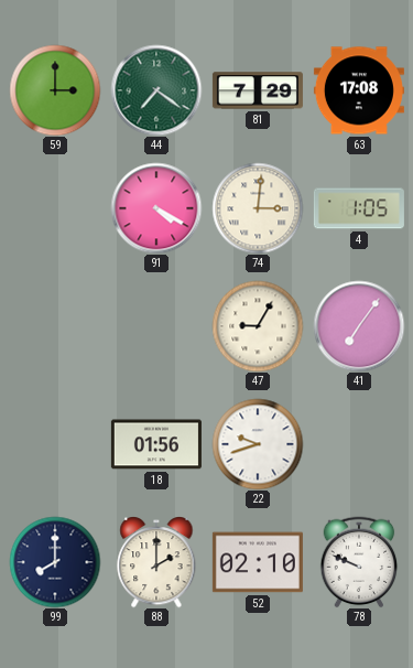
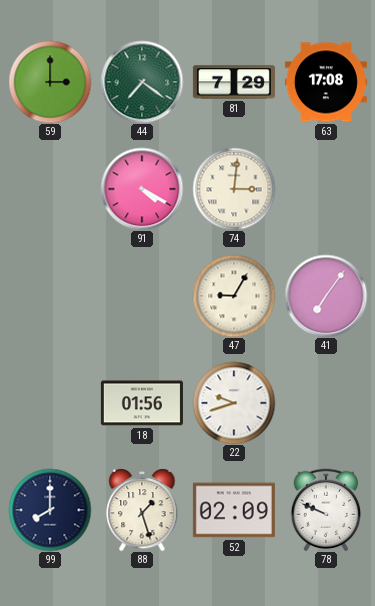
4: 1:05 -> none
88: 2:00 -> 1:27
52: 02:10 -> 02:09
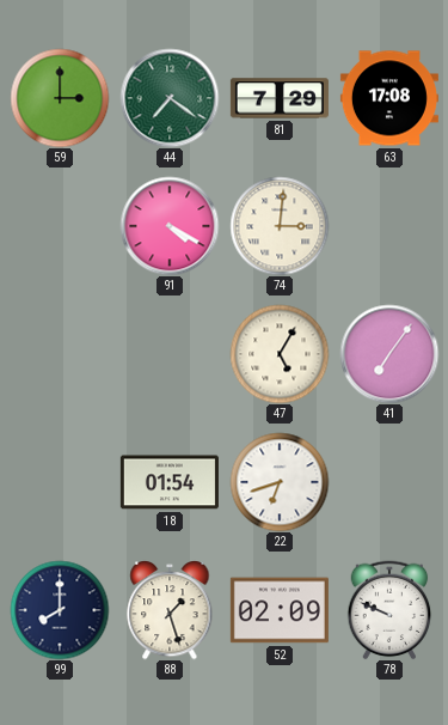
47: 9:05 -> 5:05
18: 01:56 -> 01:54
22: 9:42 -> 6:42
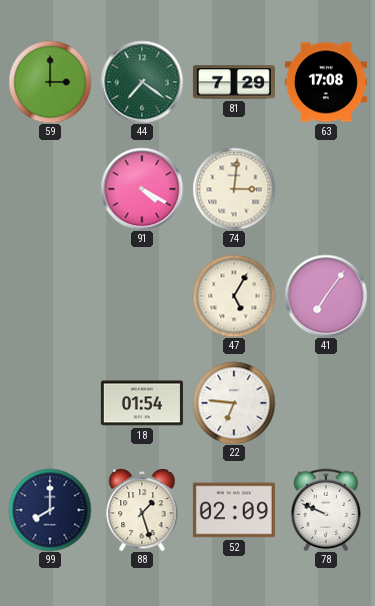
22: 6:42 -> 6:46
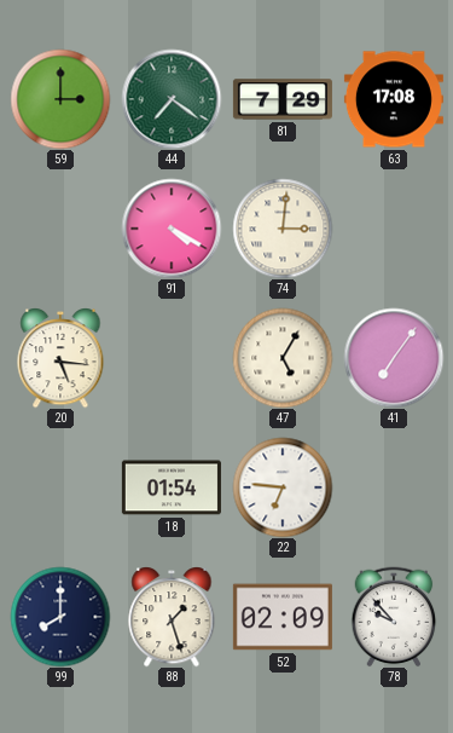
20: none -> 5:16
78: 9:49 -> 9:53
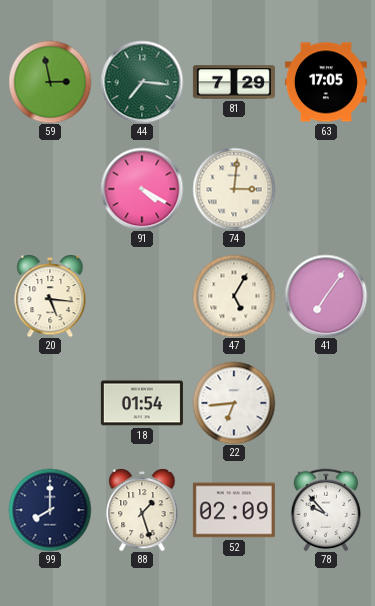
59: 3:00 -> 2:58
44: 7:21 -> 7:16
63: 17:08 -> 17:05
22: 6:46 -> 6:44
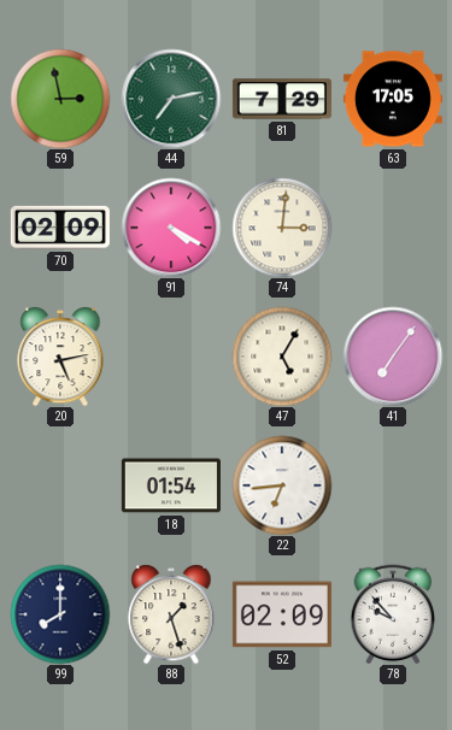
44: 7:16 -> 7:13
70: none -> 02:09
20: 5:16 -> 5:13
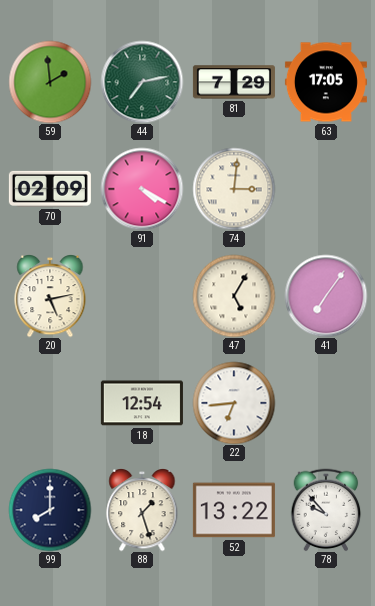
59: 2:58 -> 1:59
18: 01:54 -> 12:54
52: 02:09 -> 13:22
